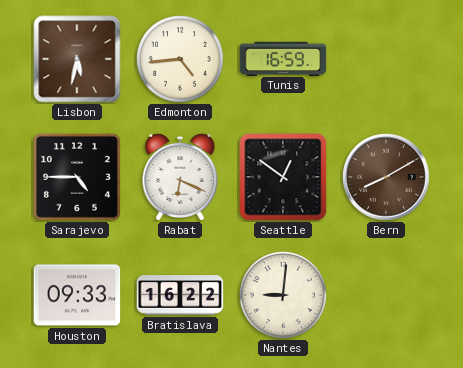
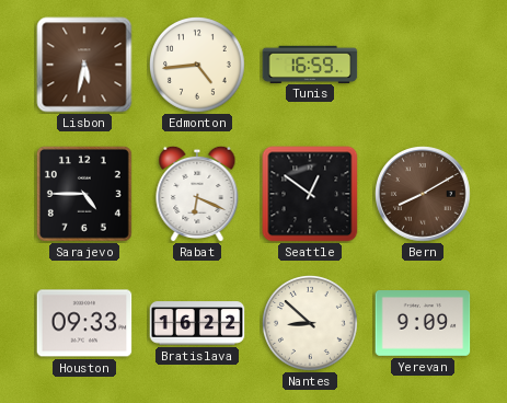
Nantes: 9:01 -> 8:52
Yerevan: none -> 9:09
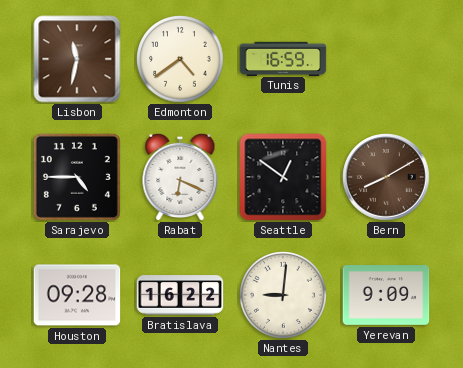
Lisbon: 5:32 -> 11:32
Edmonton: 4:44 -> 4:39
Houston: 09:33 -> 09:28
Nantes: 8:52 -> 9:01
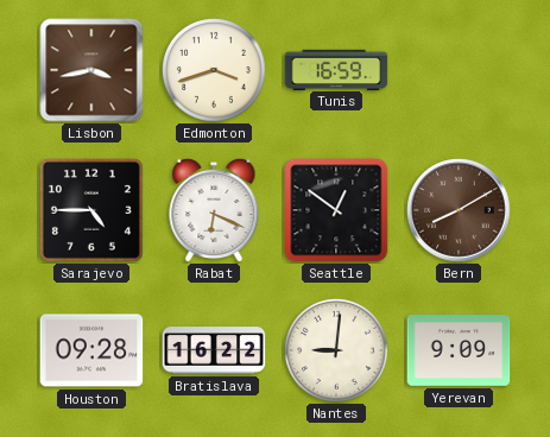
Lisbon: 11:32 -> 3:43
Edmonton: 4:39 -> 3:42
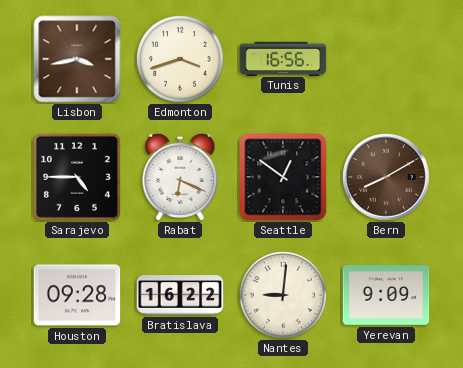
Tunis: 16:59 -> 16:56
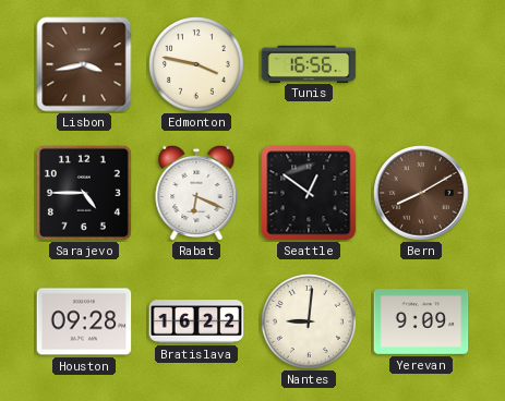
Edmonton: 3:42 -> 3:47
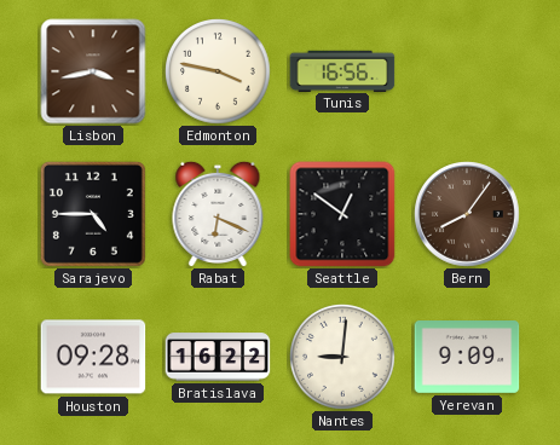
Bern: 8:10 -> 8:06
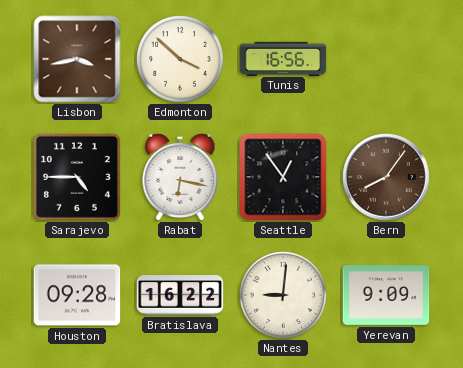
Edmonton: 3:47 -> 3:52
Rabat: 6:19 -> 6:17
Seattle: 12:51 -> 12:54
